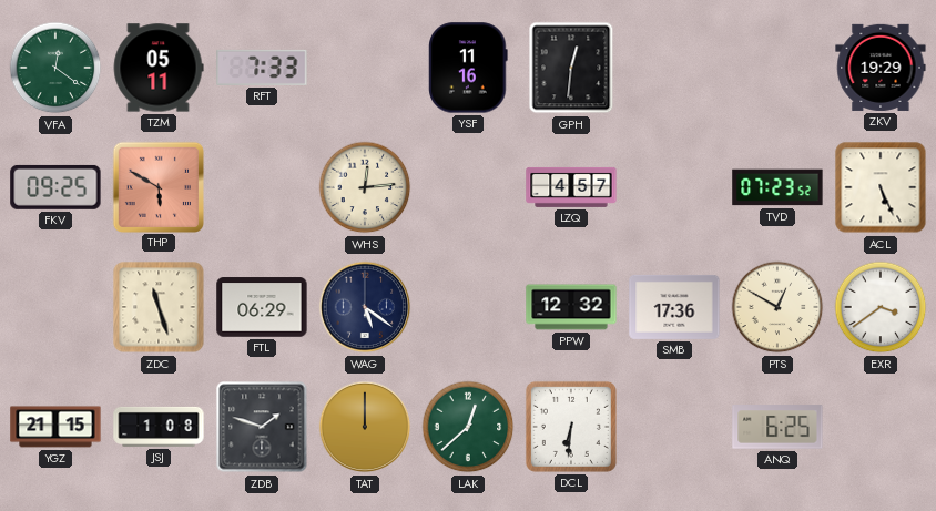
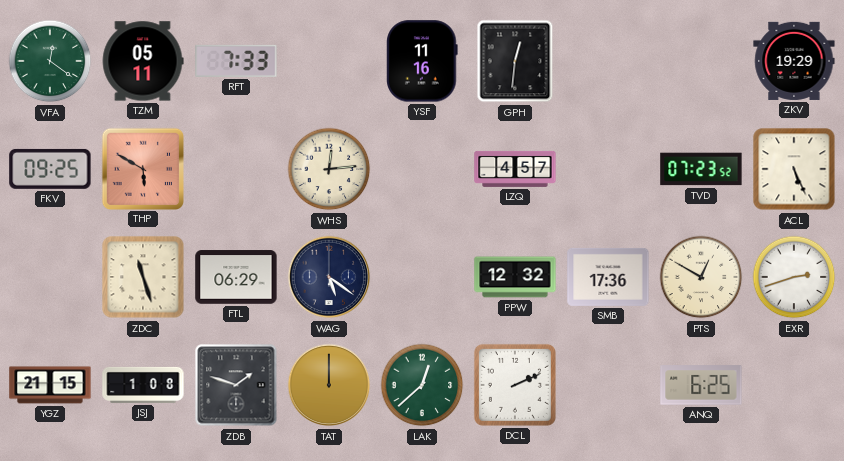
EXR: 3:39 -> 2:42
DCL: 6:31 -> 2:11
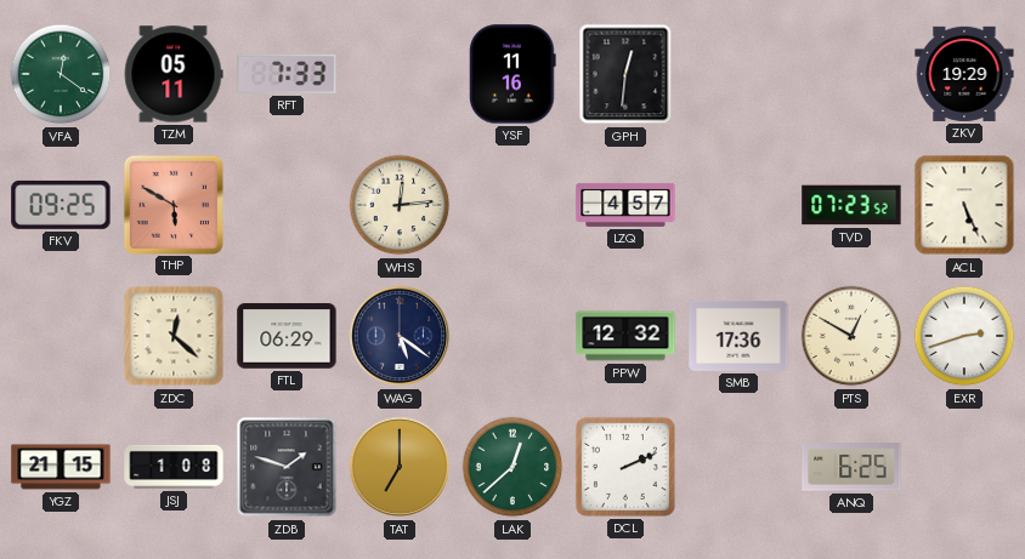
ZDC: 11:27 -> 12:22
TAT: 12:00 -> 7:00
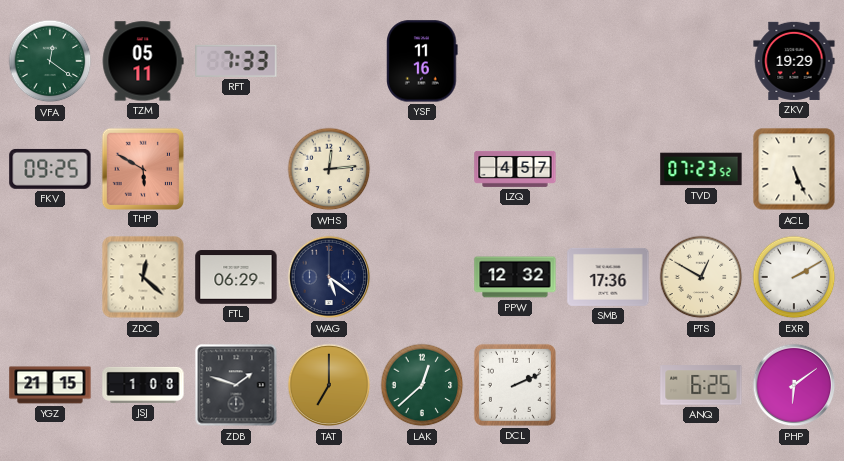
GPH: 12:31 -> none
EXR: 2:42 -> 2:10
PHP: none -> 6:09
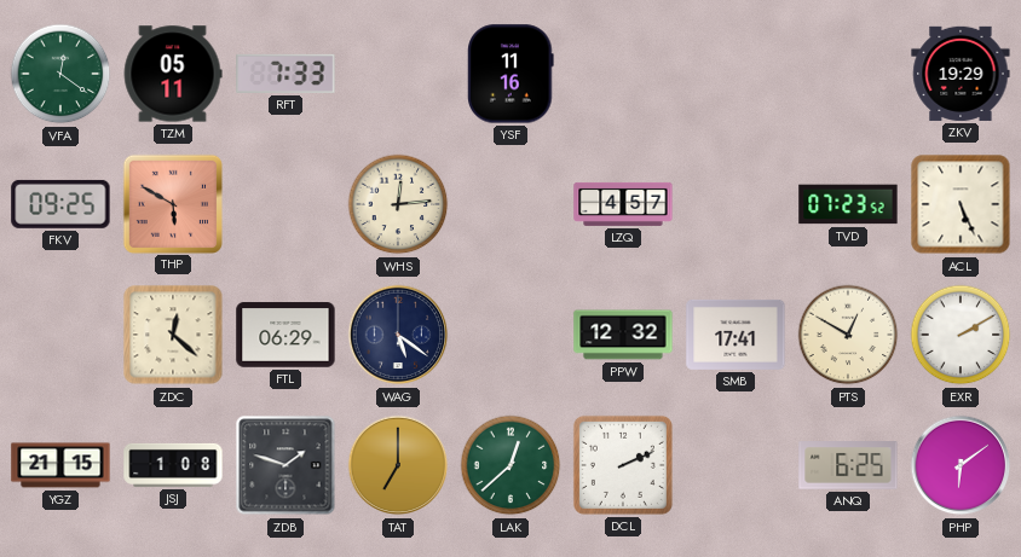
SMB: 17:36 -> 17:41
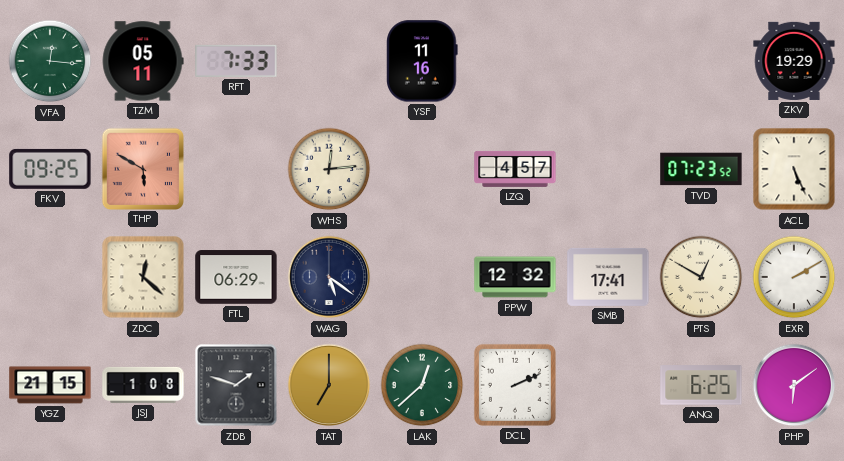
VFA: 12:21 -> 12:16
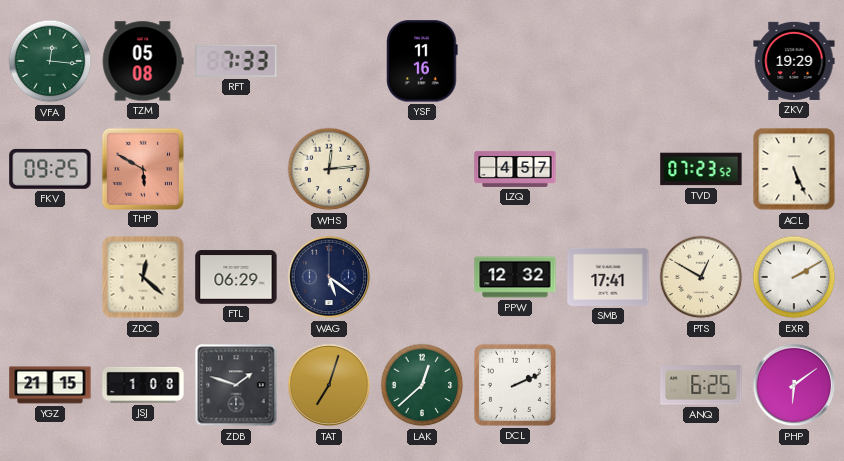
TZM: 05:11 -> 05:08
TAT: 7:00 -> 7:03
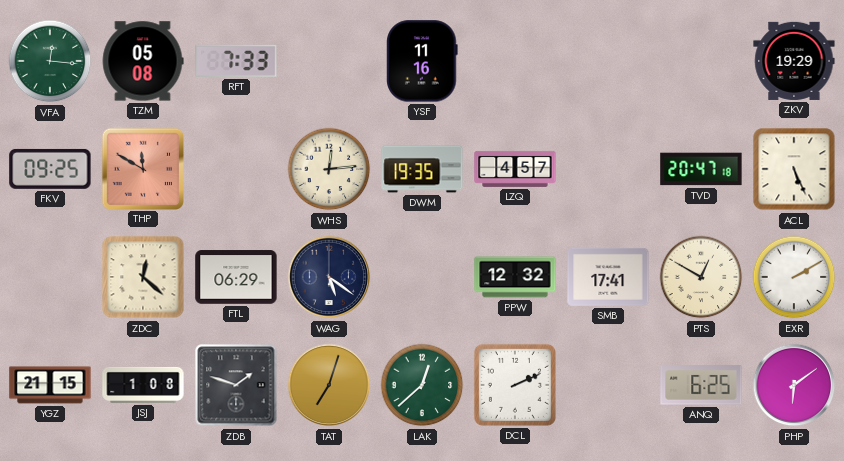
THP: 5:50 -> 11:50
DWM: none -> 19:35
TVD: 07:23 -> 20:47
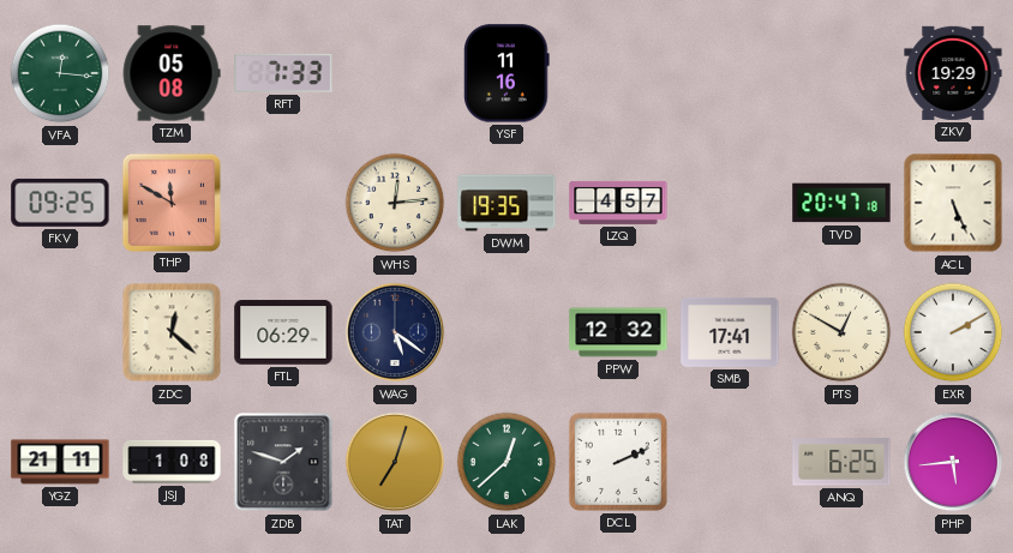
YGZ: 21:15 -> 21:11
PHP: 6:09 -> 5:44
